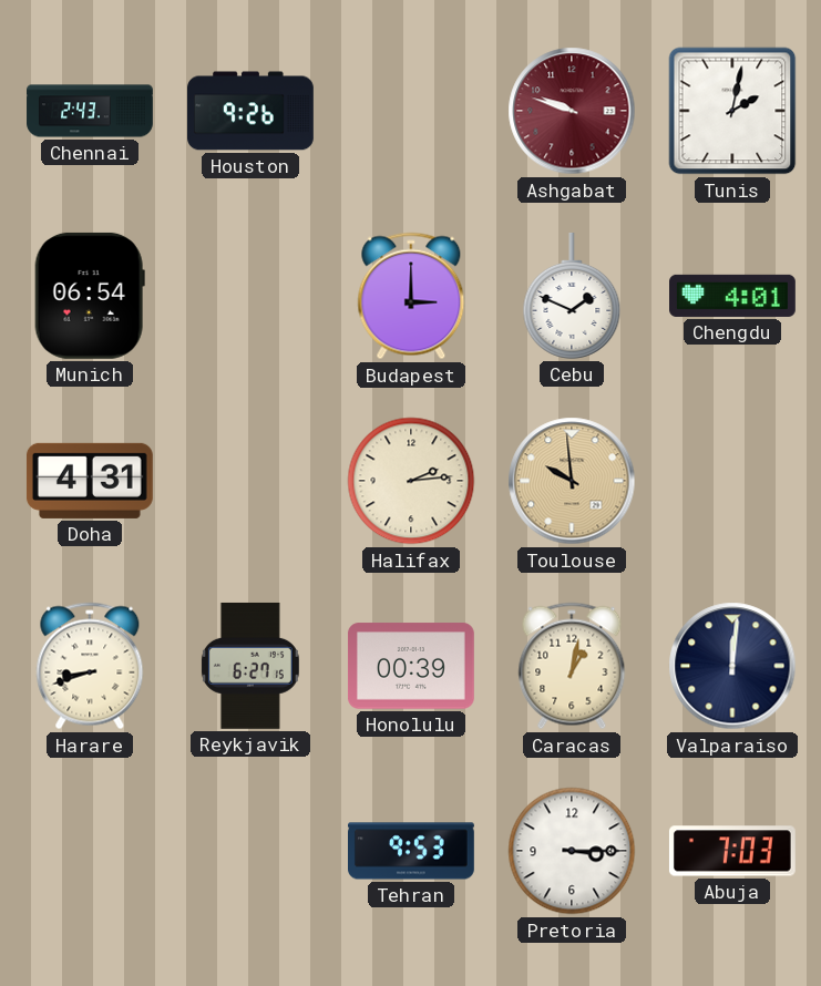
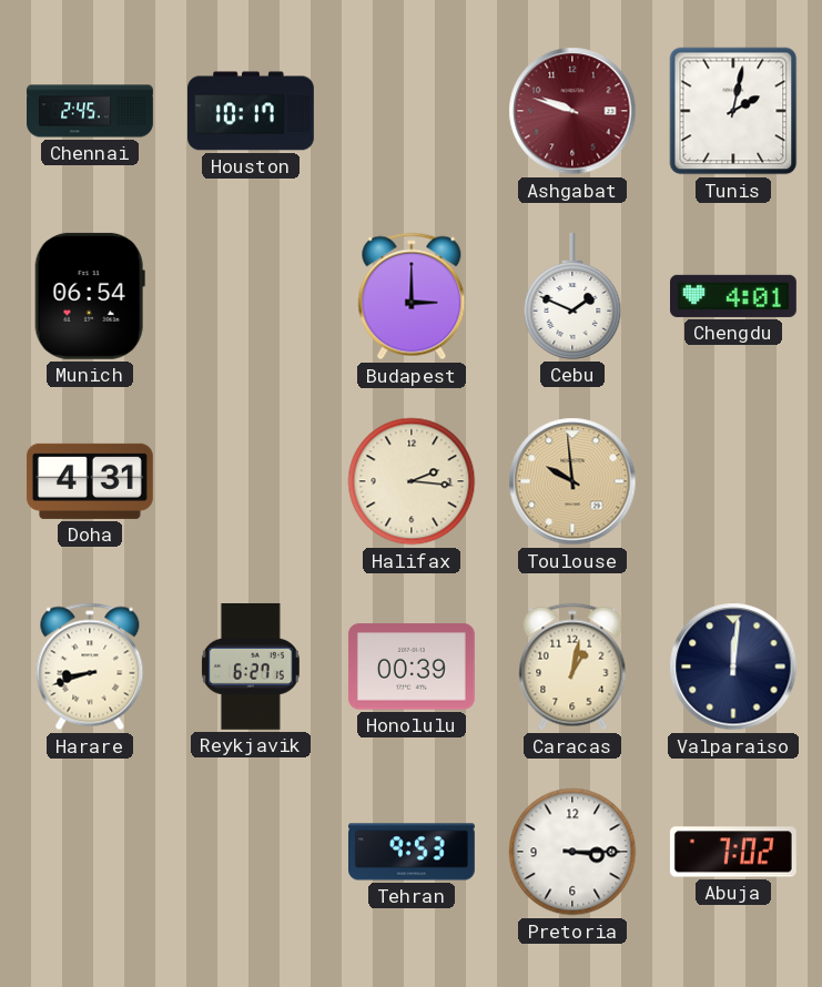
Chennai: 2:43 -> 2:45
Houston: 9:26 -> 10:17
Halifax: 2:14 -> 2:16
Abuja: 7:03 -> 7:02
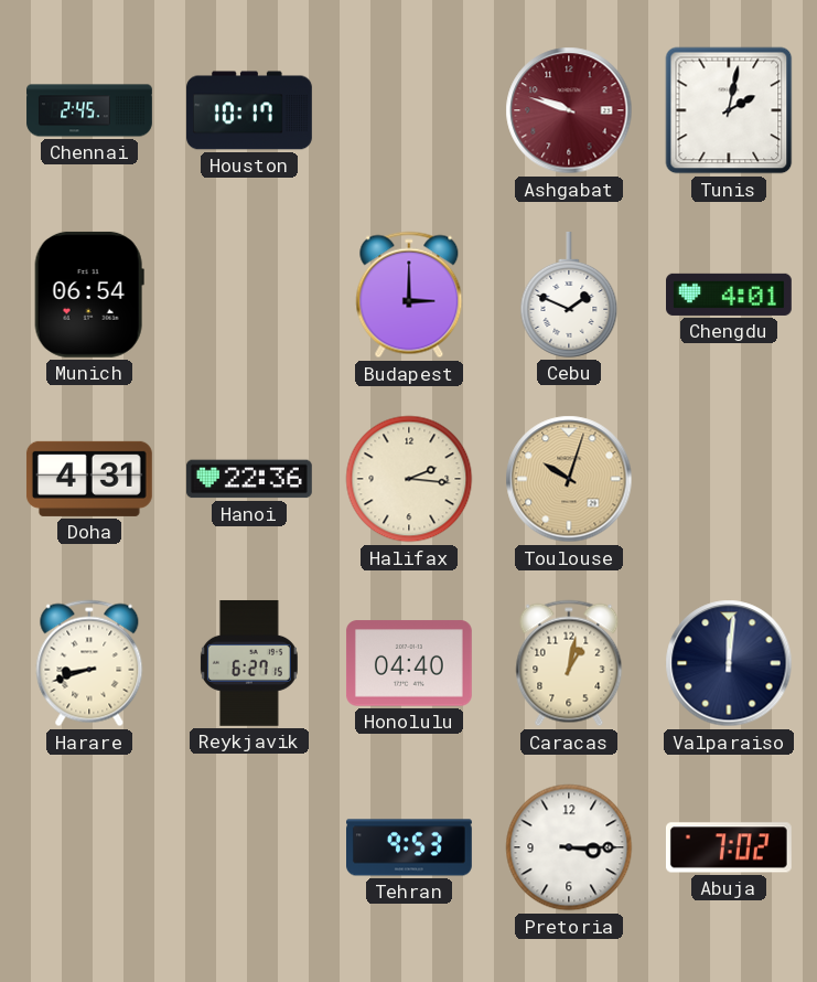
Hanoi: none -> 22:36
Toulouse: 9:59 -> 10:03
Honolulu: 00:39 -> 04:40
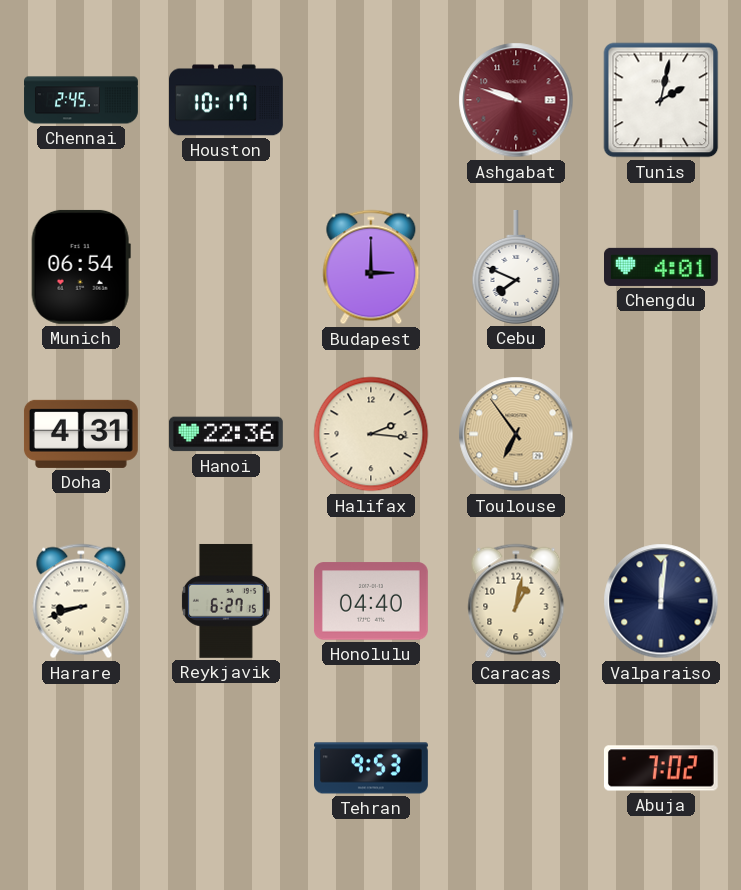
Cebu: 1:49 -> 7:49
Toulouse: 10:03 -> 6:54
Pretoria: 3:15 -> none
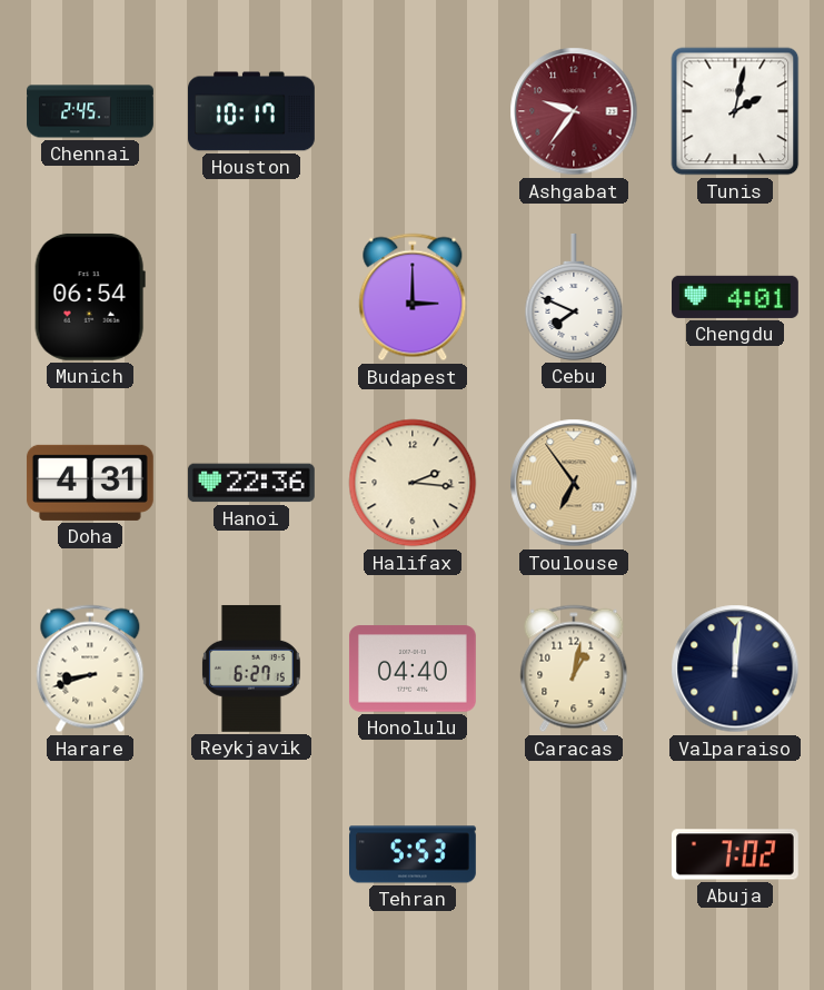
Ashgabat: 9:48 -> 9:36
Tehran: 9:53 -> 5:53
